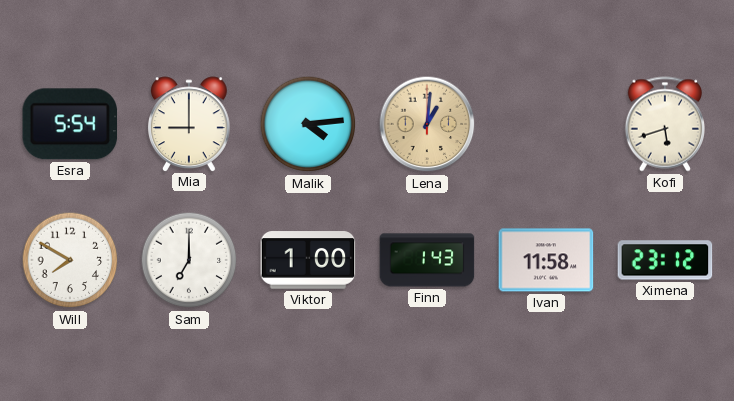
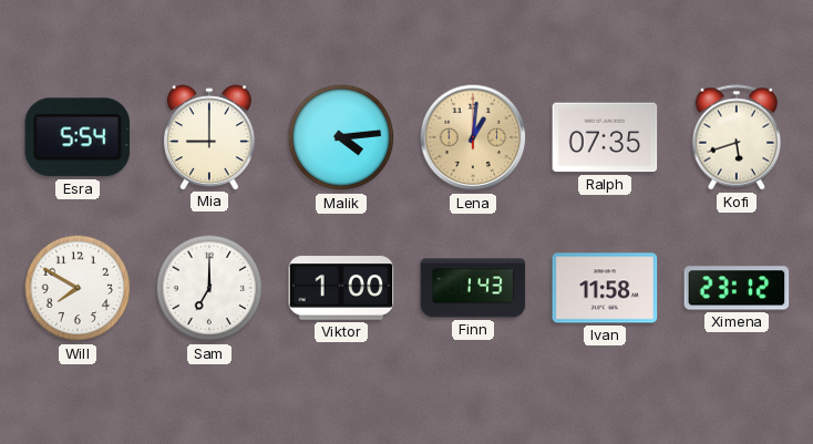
Ralph: none -> 07:35
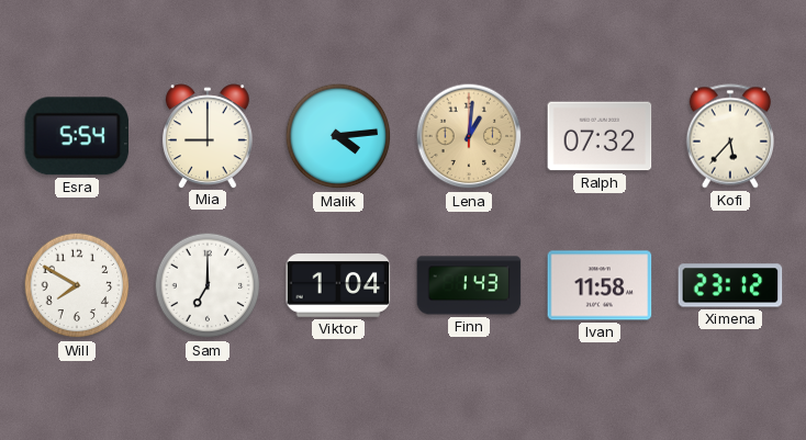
Ralph: 07:35 -> 07:32
Kofi: 5:42 -> 5:37
Viktor: 1:00 -> 1:04
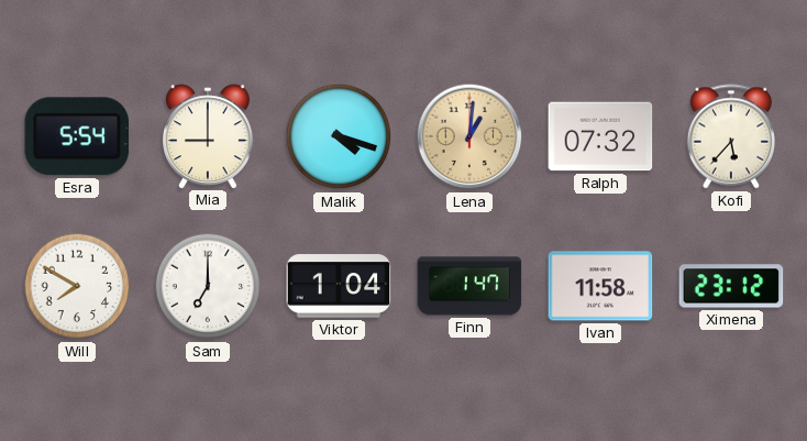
Malik: 4:14 -> 4:18
Finn: 1:43 -> 1:47
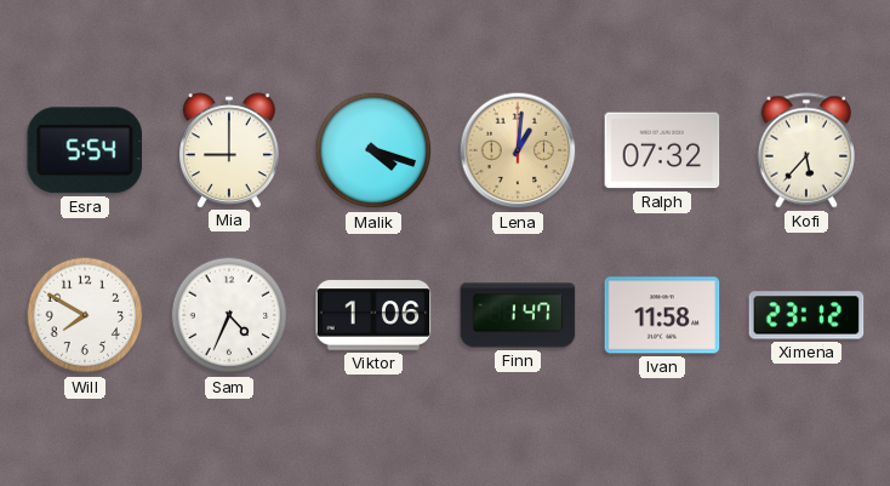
Sam: 7:00 -> 4:34
Viktor: 1:04 -> 1:06
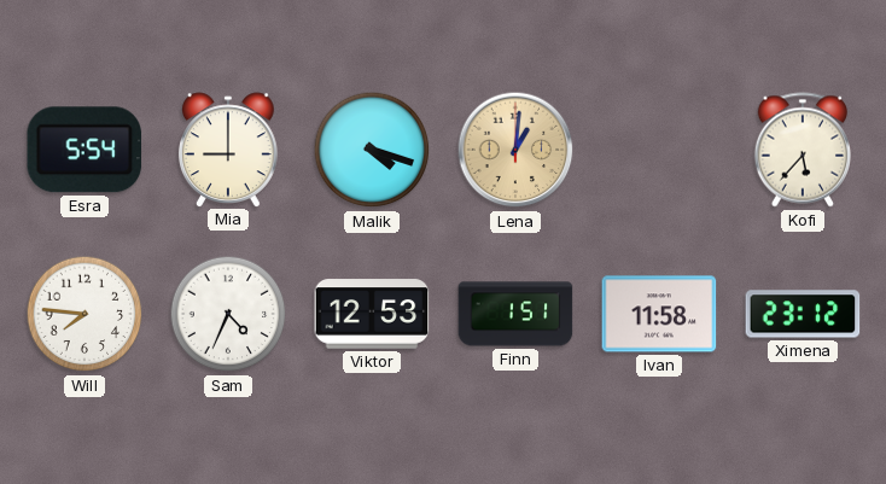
Ralph: 07:32 -> none
Will: 7:50 -> 7:46
Viktor: 1:06 -> 12:53
Finn: 1:47 -> 1:51
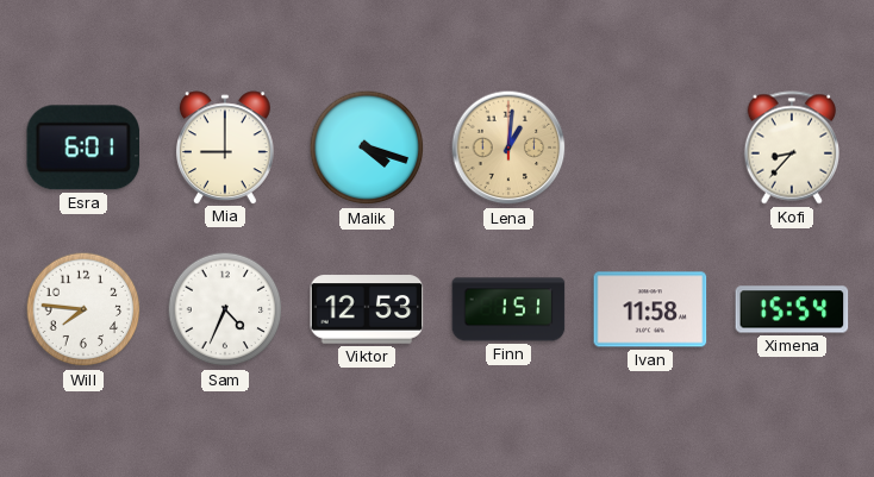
Esra: 5:54 -> 6:01
Kofi: 5:37 -> 8:37
Ximena: 23:12 -> 15:54
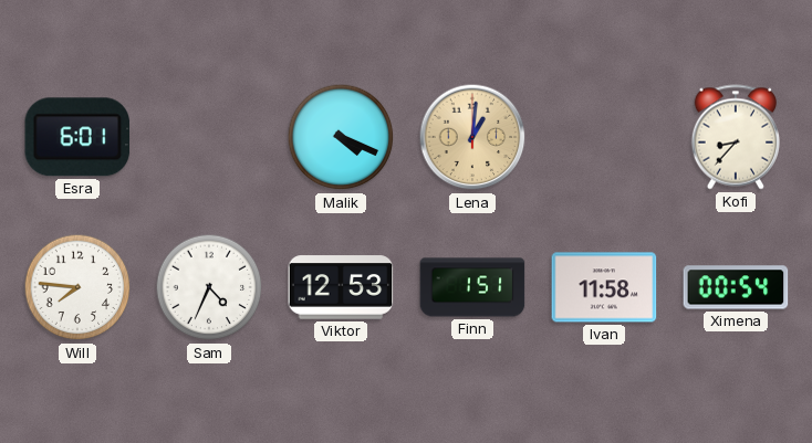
Mia: 9:00 -> none
Malik: 4:18 -> 4:19
Ximena: 15:54 -> 00:54
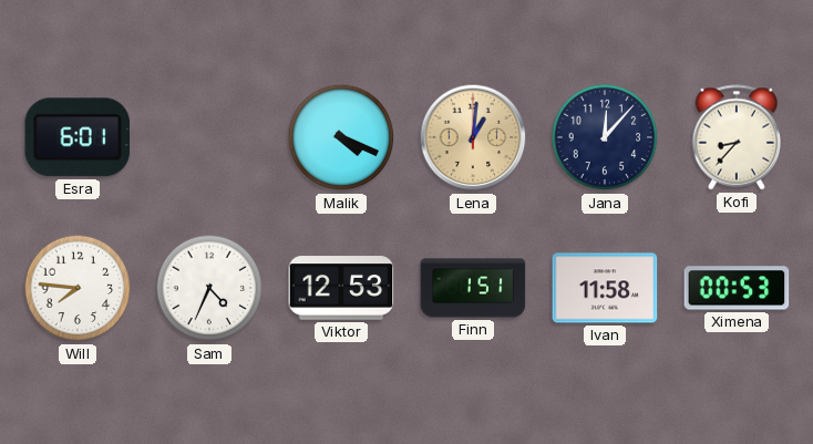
Jana: none -> 12:07
Ximena: 00:54 -> 00:53
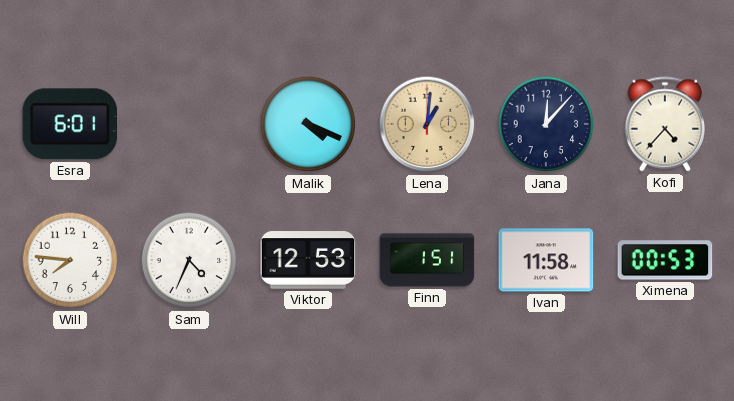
Kofi: 8:37 -> 4:37
